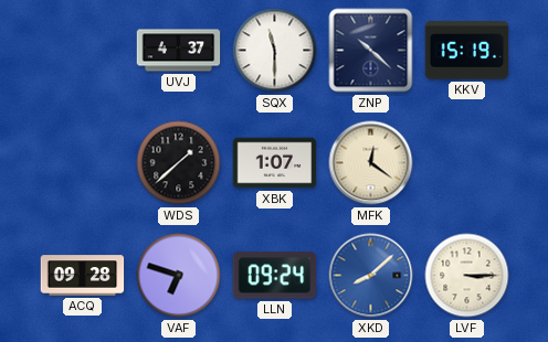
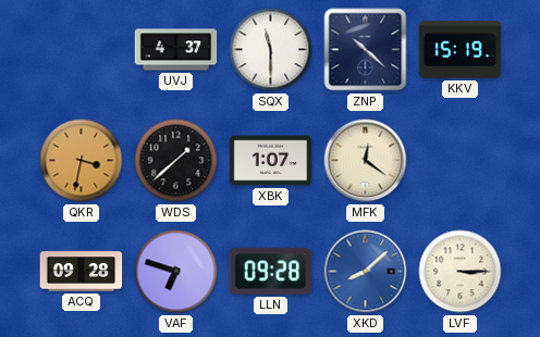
QKR: none -> 3:32
LLN: 09:24 -> 09:28
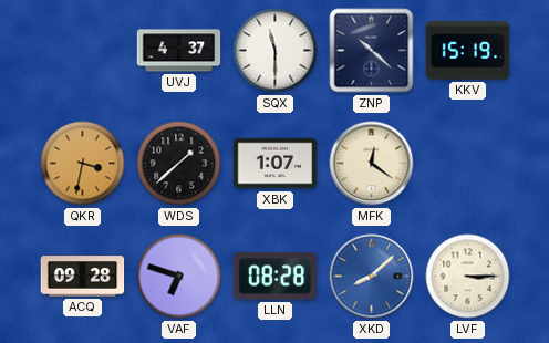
LLN: 09:28 -> 08:28
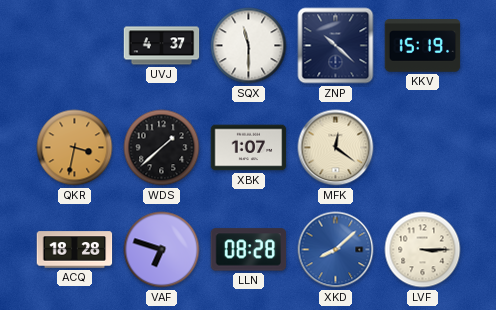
ACQ: 09:28 -> 18:28
